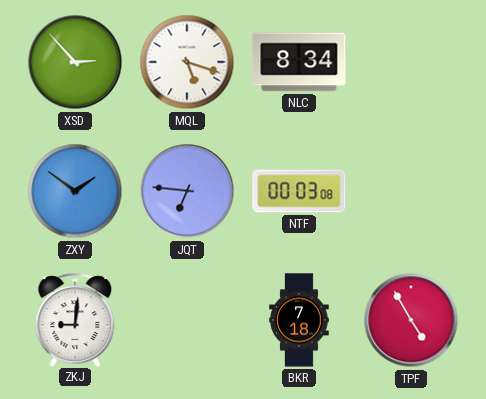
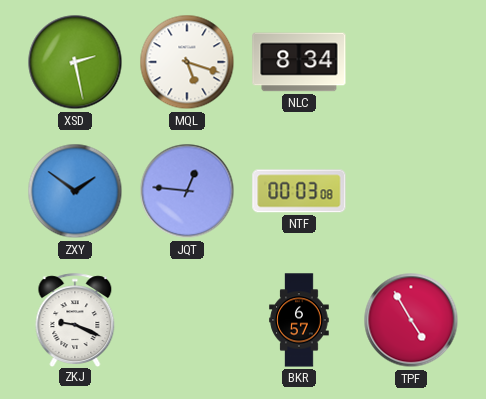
XSD: 2:53 -> 2:28
JQT: 6:46 -> 12:46
ZKJ: 9:01 -> 9:19
BKR: 7:18 -> 6:57
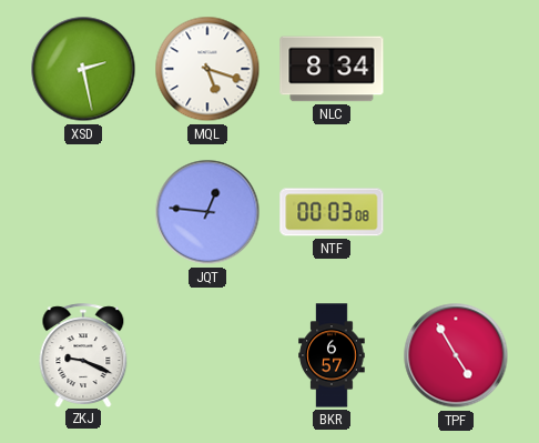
ZXY: 1:51 -> none
